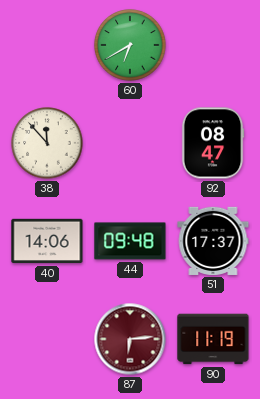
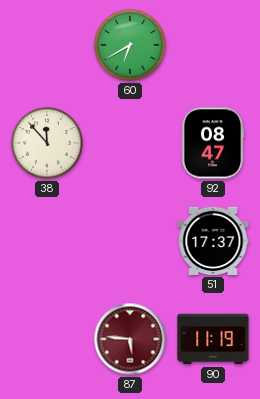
40: 14:06 -> none
44: 09:48 -> none
87: 6:14 -> 5:46
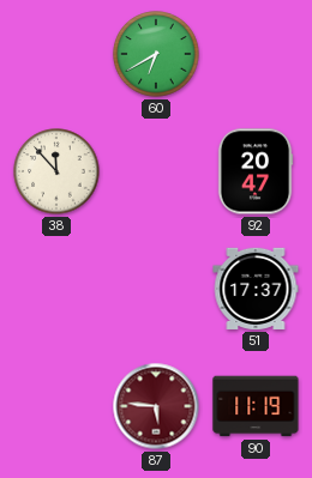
92: 08:47 -> 20:47
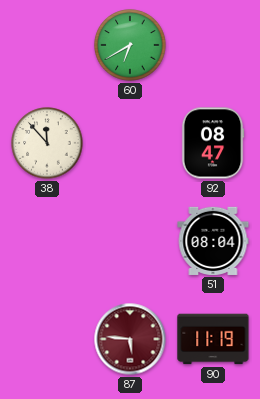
92: 20:47 -> 08:47
51: 17:37 -> 08:04
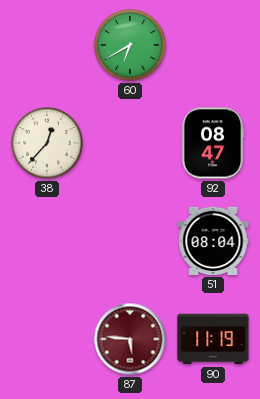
38: 11:53 -> 12:37
